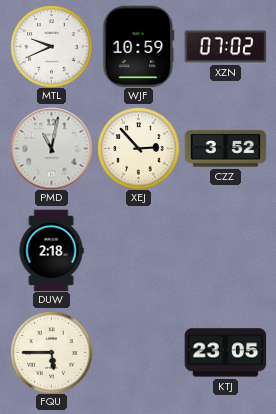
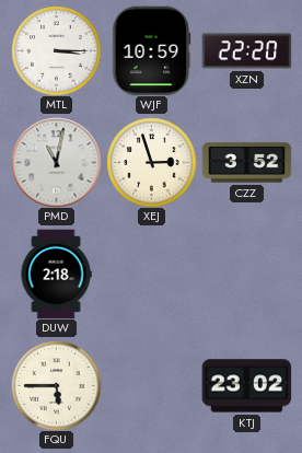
MTL: 9:41 -> 3:15
XZN: 07:02 -> 22:20
XEJ: 2:53 -> 2:57
KTJ: 23:05 -> 23:02
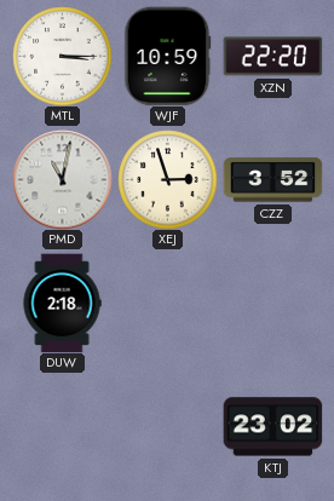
FQU: 5:45 -> none
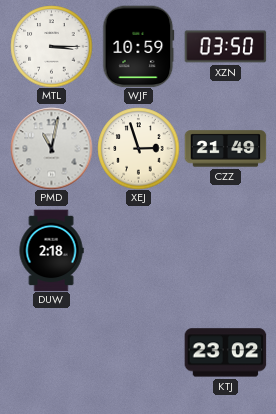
XZN: 22:20 -> 03:50
CZZ: 3:52 -> 21:49
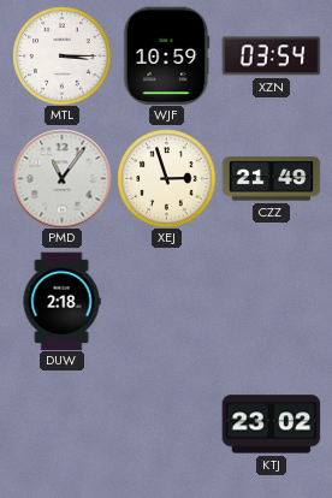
XZN: 03:50 -> 03:54
PMD: 11:02 -> 11:06
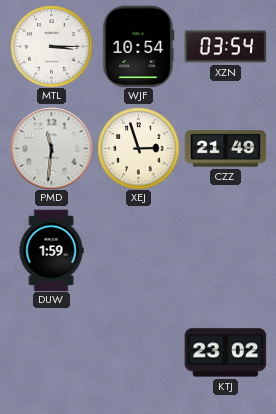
WJF: 10:59 -> 10:54
PMD: 11:06 -> 11:31
DUW: 2:18 -> 1:59
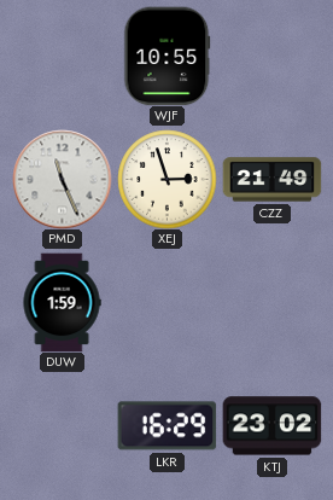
MTL: 3:15 -> none
WJF: 10:54 -> 10:55
XZN: 03:54 -> none
PMD: 11:31 -> 11:26
LKR: none -> 16:29
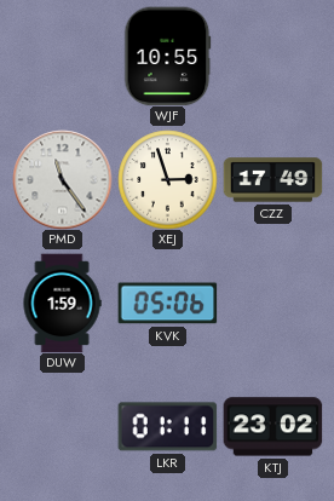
PMD: 11:26 -> 11:24
CZZ: 21:49 -> 17:49
KVK: none -> 05:06
LKR: 16:29 -> 01:11
